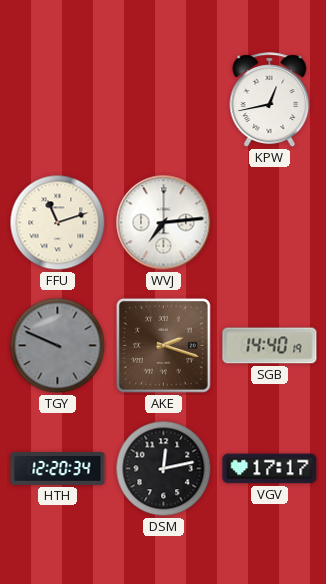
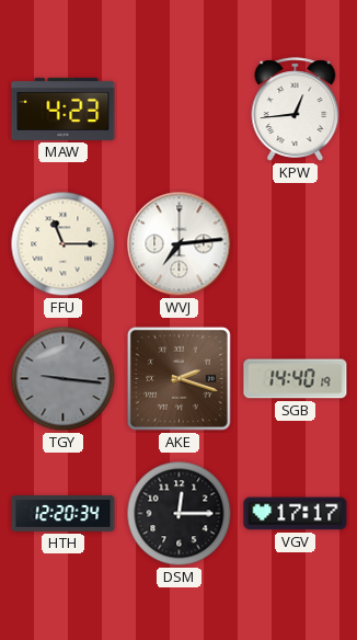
MAW: none -> 4:23
KPW: 12:43 -> 12:44
FFU: 11:12 -> 11:15
TGY: 9:49 -> 9:16
DSM: 12:13 -> 12:15
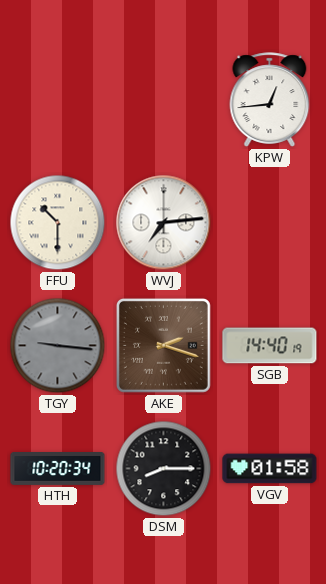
MAW: 4:23 -> none
FFU: 11:15 -> 10:30
HTH: 12:20 -> 10:20
DSM: 12:15 -> 8:15
VGV: 17:17 -> 01:58
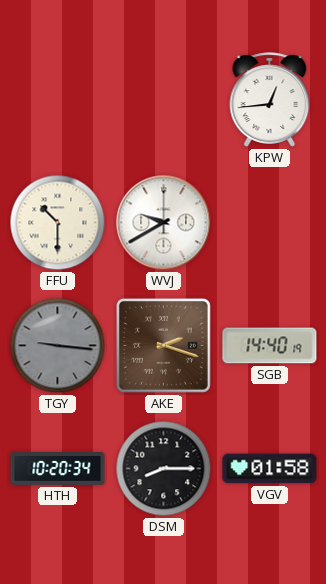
WVJ: 7:14 -> 9:40
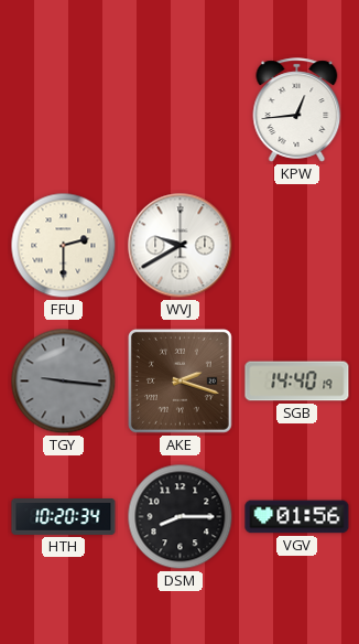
FFU: 10:30 -> 2:30
VGV: 01:58 -> 01:56
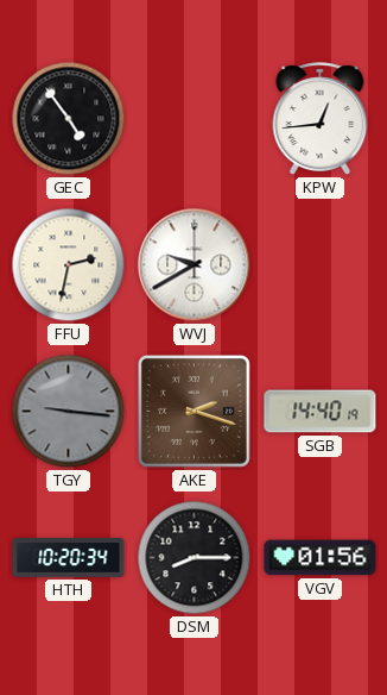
GEC: none -> 4:54
FFU: 2:30 -> 2:32
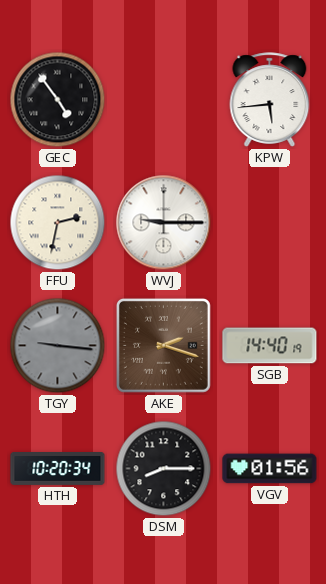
KPW: 12:44 -> 5:44
WVJ: 9:40 -> 9:15
